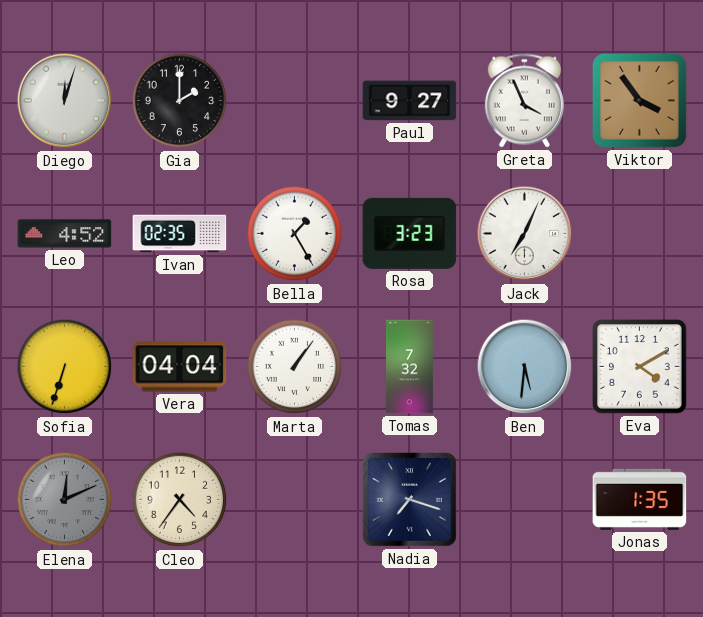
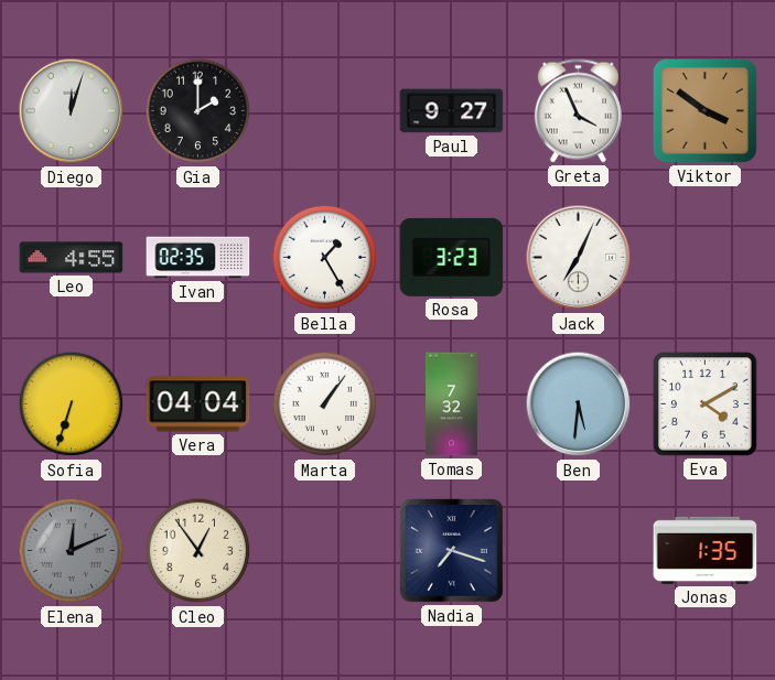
Viktor: 3:54 -> 3:51
Leo: 4:52 -> 4:55
Cleo: 4:36 -> 12:54
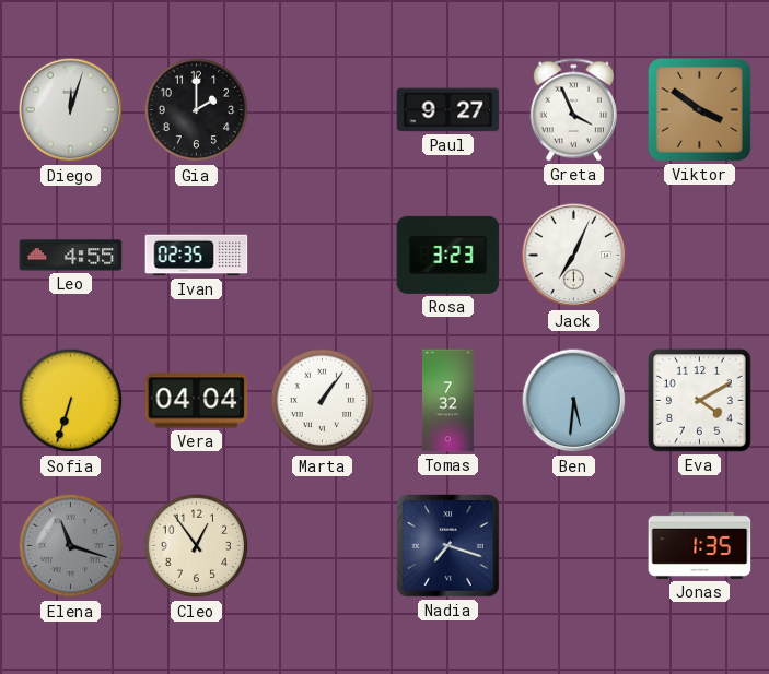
Bella: 1:25 -> none
Elena: 12:11 -> 11:18
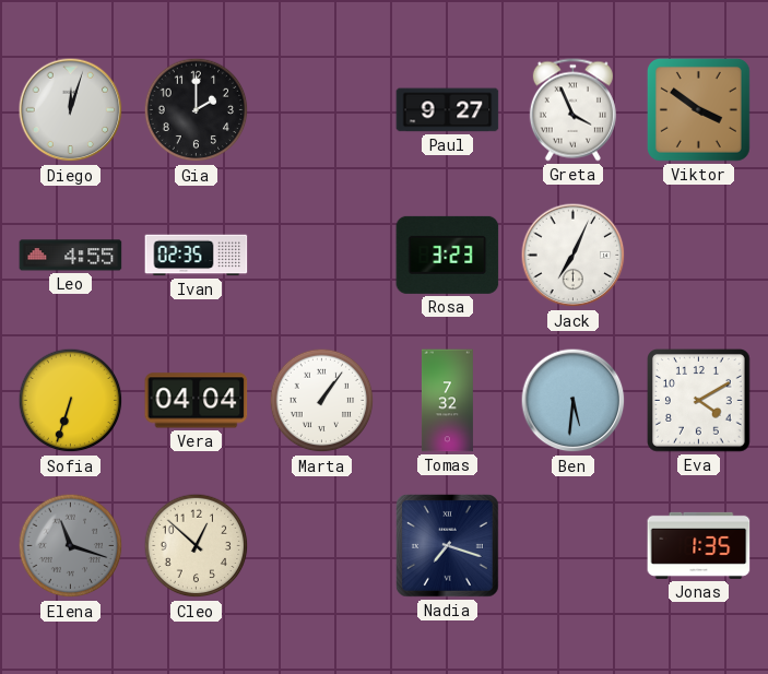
Cleo: 12:54 -> 12:52
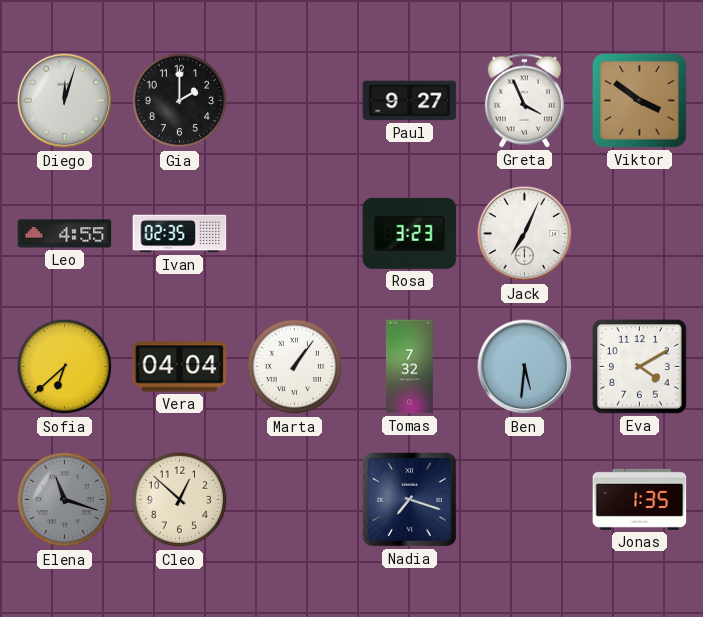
Sofia: 6:33 -> 6:38
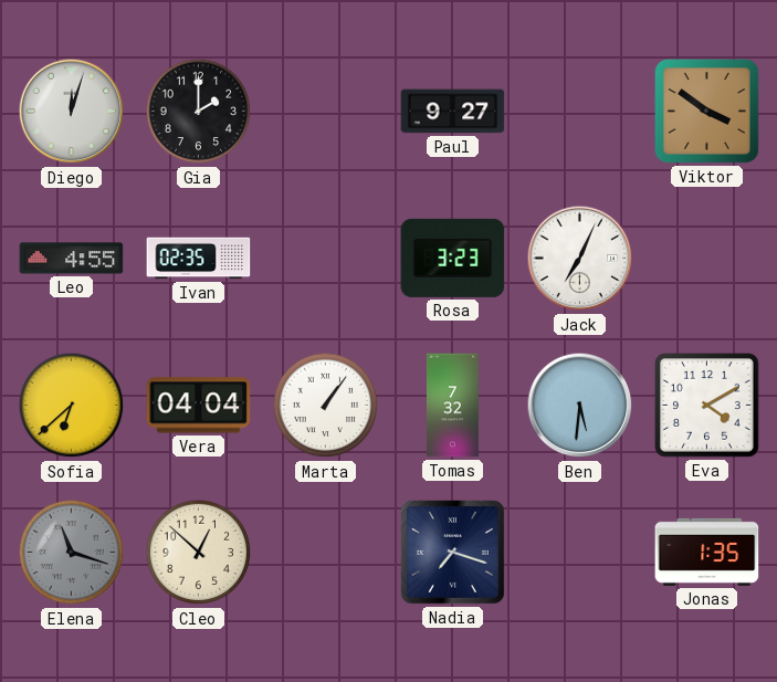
Greta: 3:56 -> none
